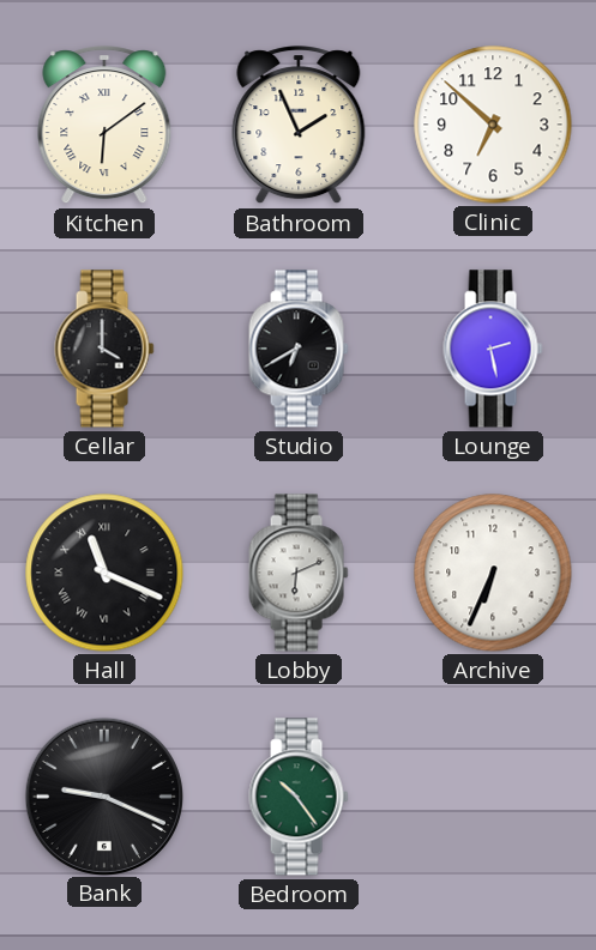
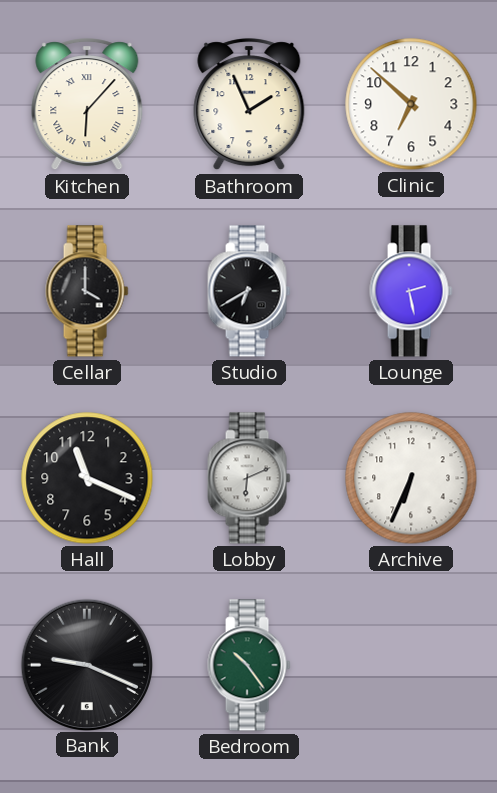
Kitchen: 6:09 -> 6:07
Hall numerals: Roman -> Arabic
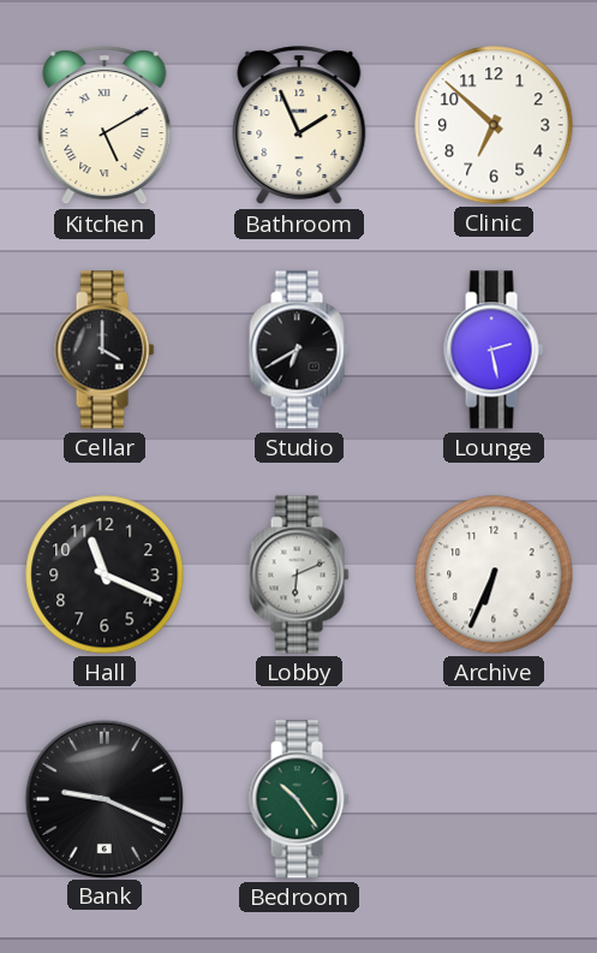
Kitchen: 6:07 -> 5:10
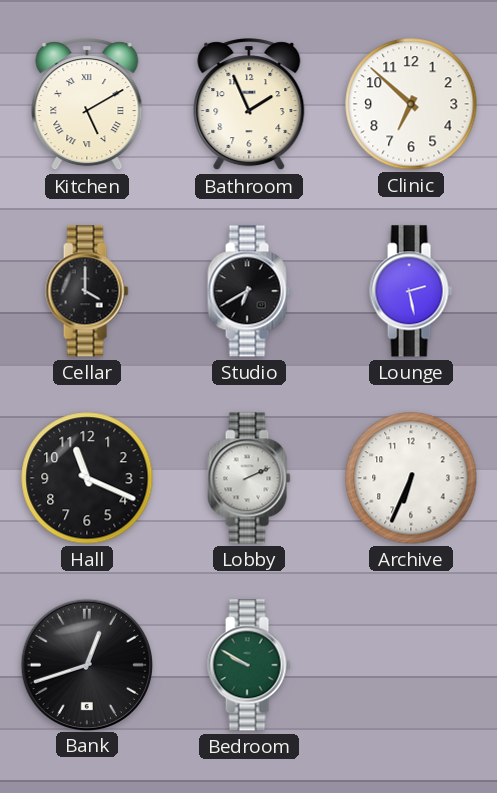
Lobby: 6:11 -> 2:11
Bank: 9:19 -> 12:42
Bedroom: 10:24 -> 9:50
